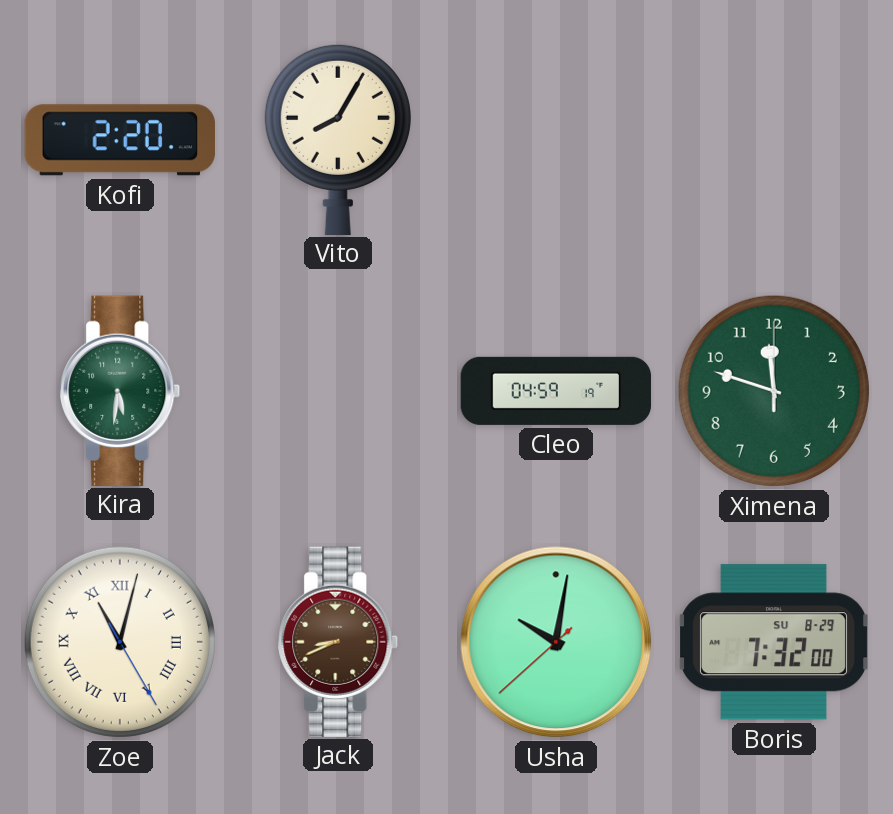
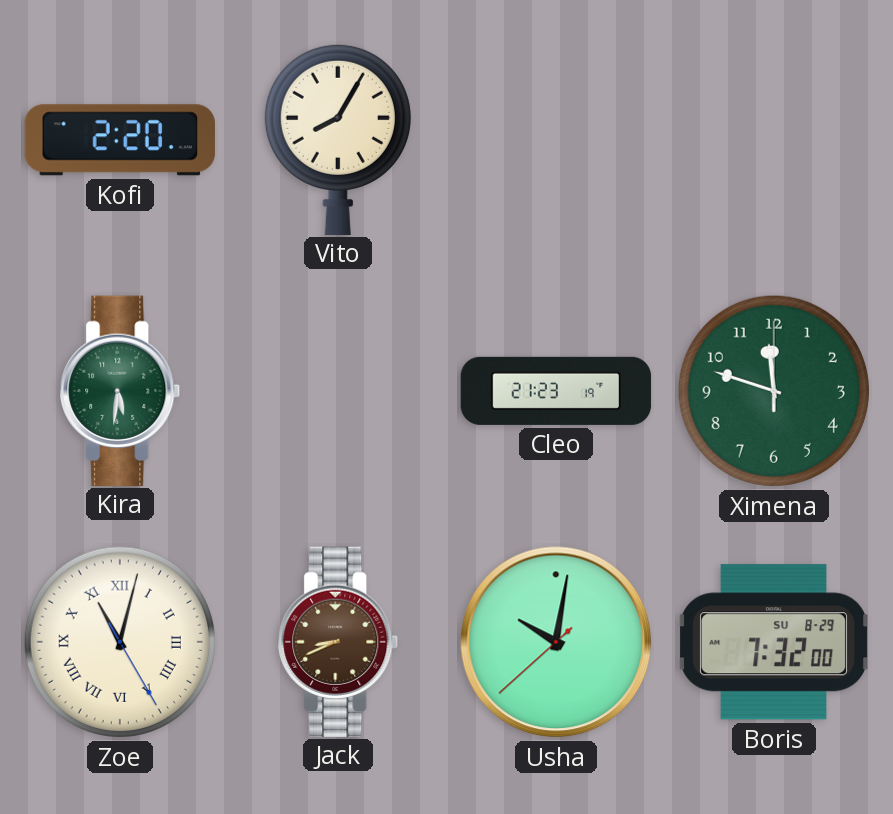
Cleo: 04:59 -> 21:23
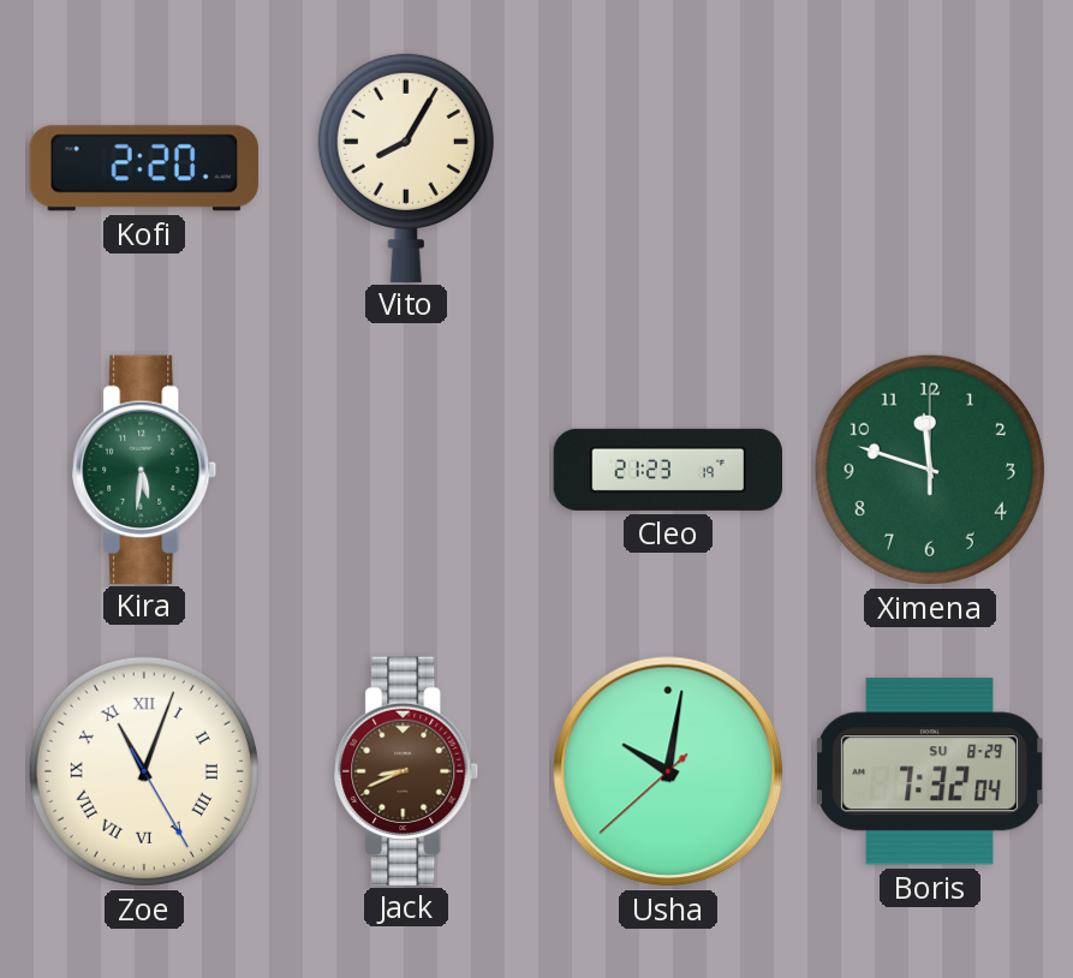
Zoe: 11:02 -> 11:03
Boris: 7:32:00 -> 7:32:04
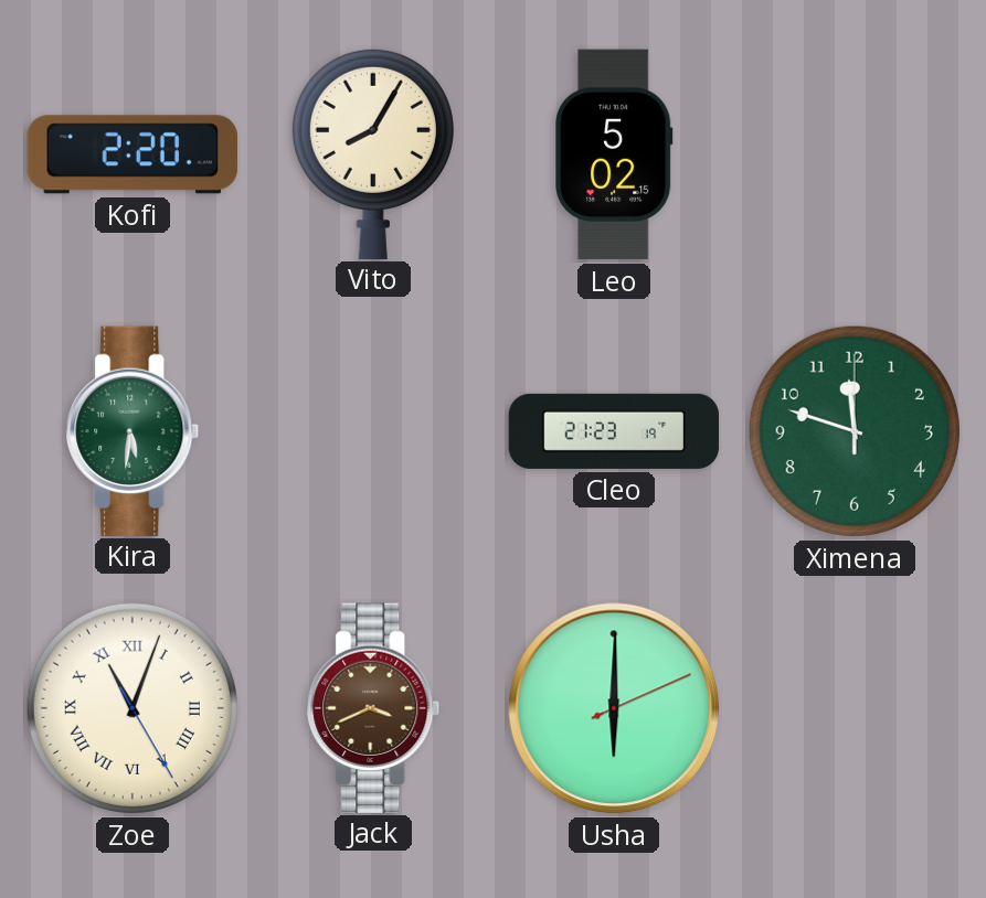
Leo: none -> 5:02
Jack: 8:41 -> 3:41
Usha: 10:01 -> 6:00
Boris: 7:32 -> none
